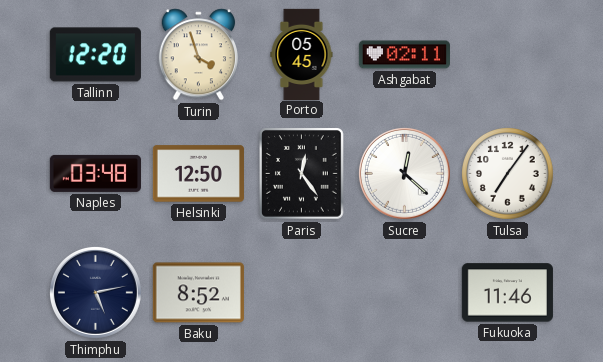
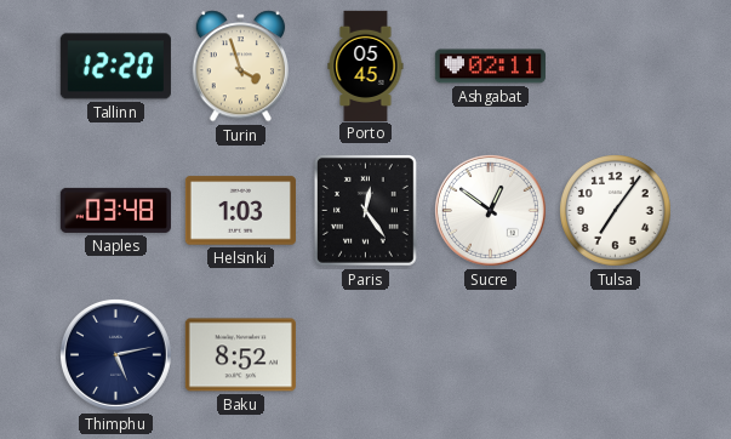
Helsinki: 12:50 -> 1:03
Sucre: 12:22 -> 12:51
Fukuoka: 11:46 -> none
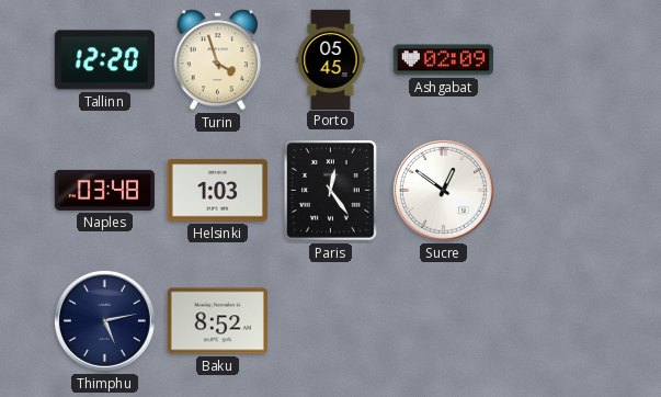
Ashgabat: 02:11 -> 02:09
Tulsa: 7:06 -> none
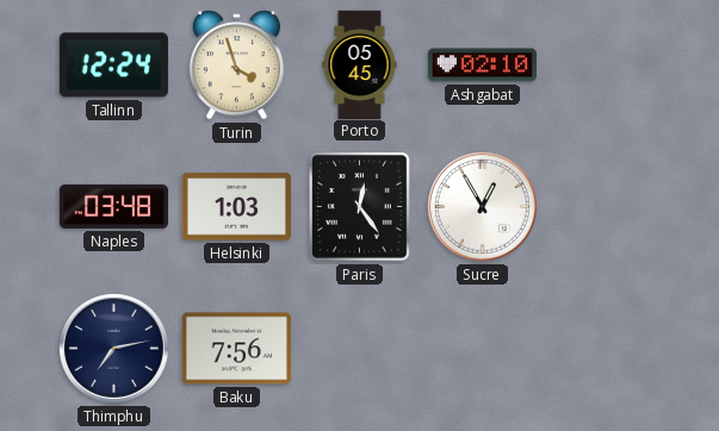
Tallinn: 12:20 -> 12:24
Ashgabat: 02:09 -> 02:10
Sucre: 12:51 -> 12:55
Thimphu: 5:13 -> 7:13
Baku: 8:52 -> 7:56
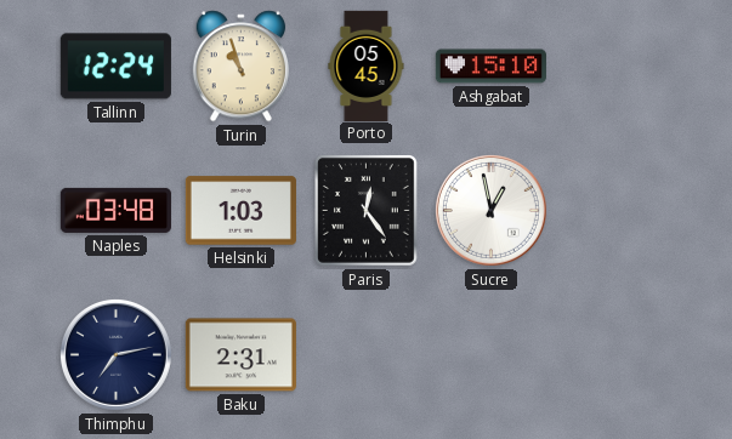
Turin: 3:57 -> 10:57
Ashgabat: 02:10 -> 15:10
Sucre: 12:55 -> 12:58
Baku: 7:56 -> 2:31
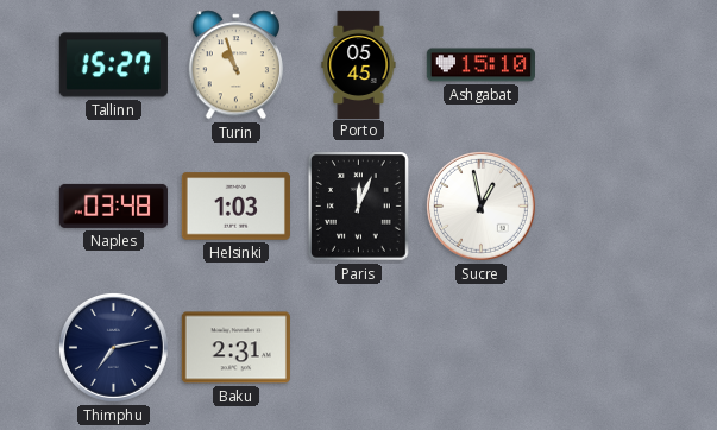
Tallinn: 12:24 -> 15:27
Paris: 12:24 -> 12:04
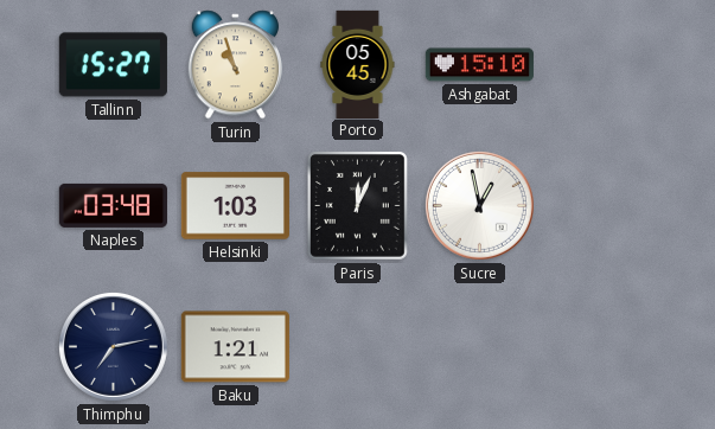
Baku: 2:31 -> 1:21
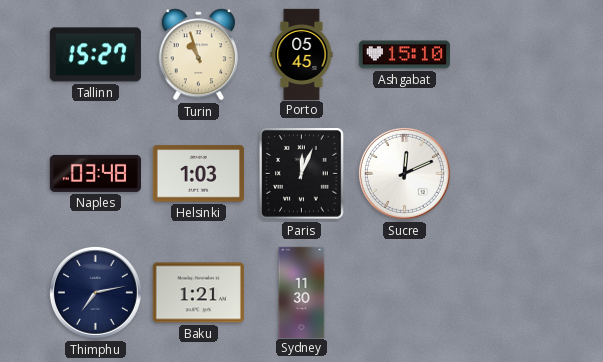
Sucre: 12:58 -> 12:11
Sydney: none -> 11:30
